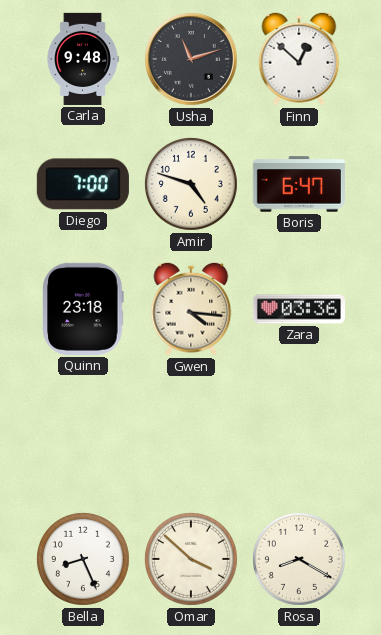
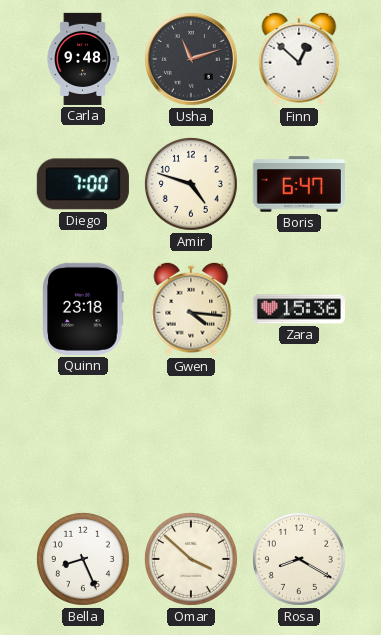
Zara: 03:36 -> 15:36
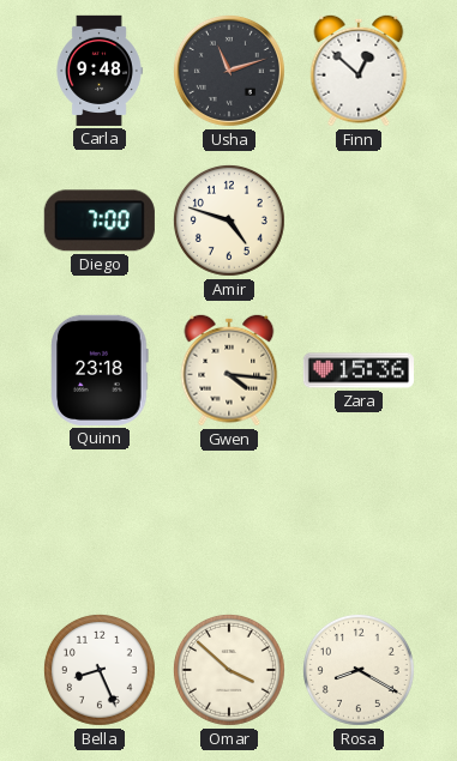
Boris: 6:47 -> none
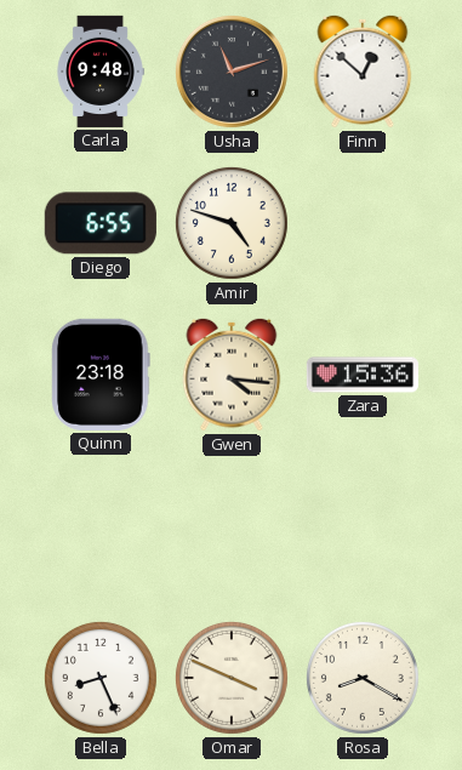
Diego: 7:00 -> 6:55
Omar: 3:52 -> 3:49
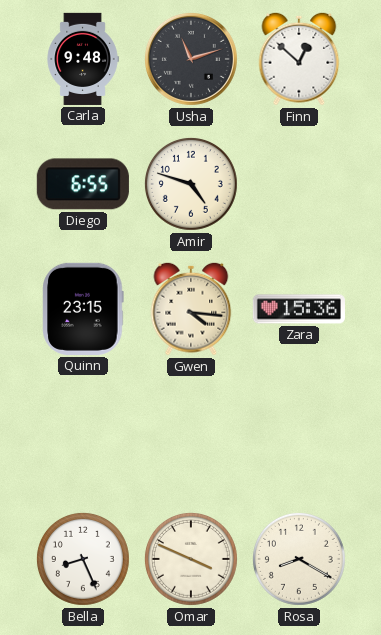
Quinn: 23:18 -> 23:15
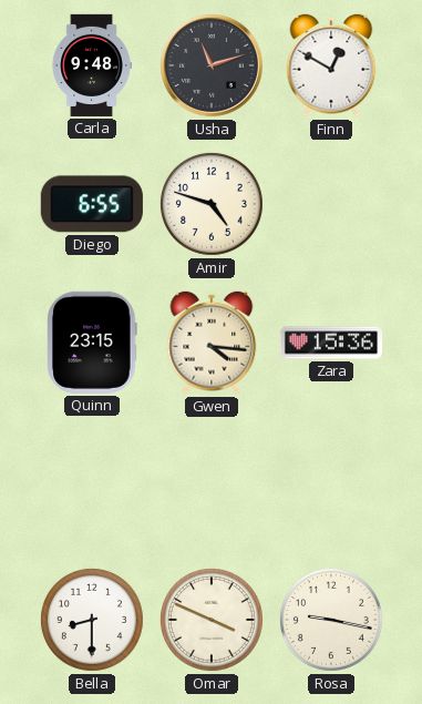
Finn: 12:52 -> 12:50
Bella: 8:26 -> 8:30
Rosa: 8:20 -> 9:17
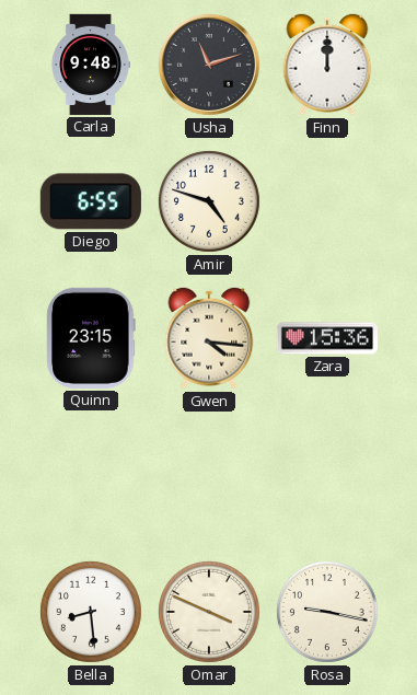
Finn: 12:50 -> 12:00
Bella: 8:30 -> 8:29
